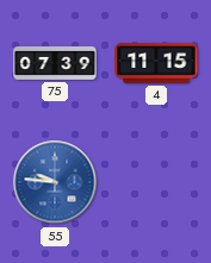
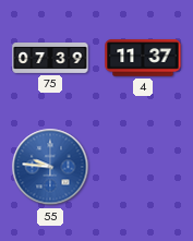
4: 11:15 -> 11:37
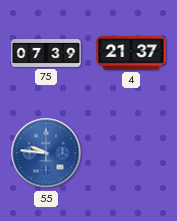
4: 11:37 -> 21:37
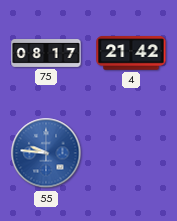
75: 07:39 -> 08:17
4: 21:37 -> 21:42
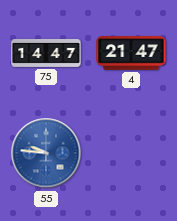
75: 08:17 -> 14:47
4: 21:42 -> 21:47
